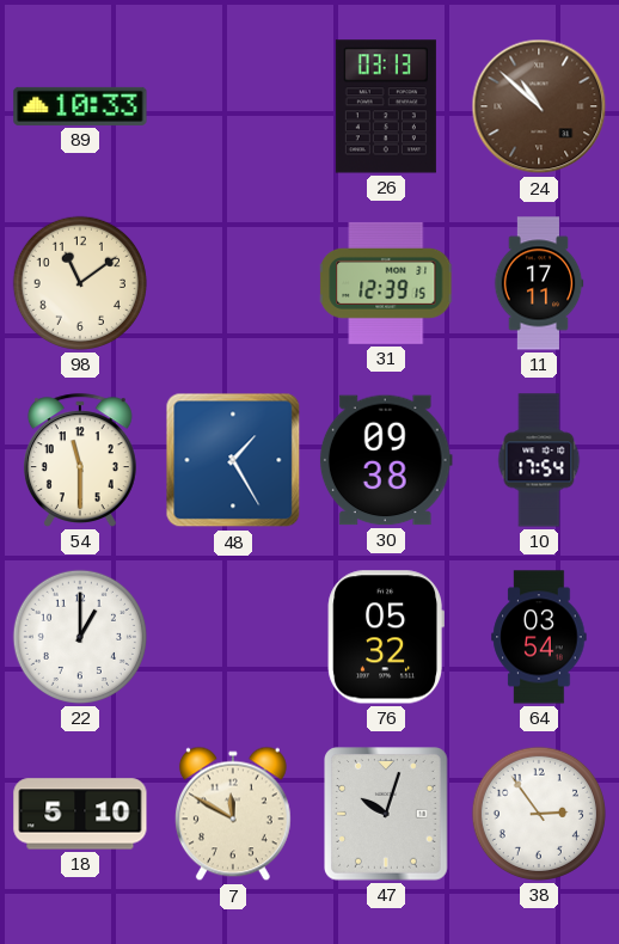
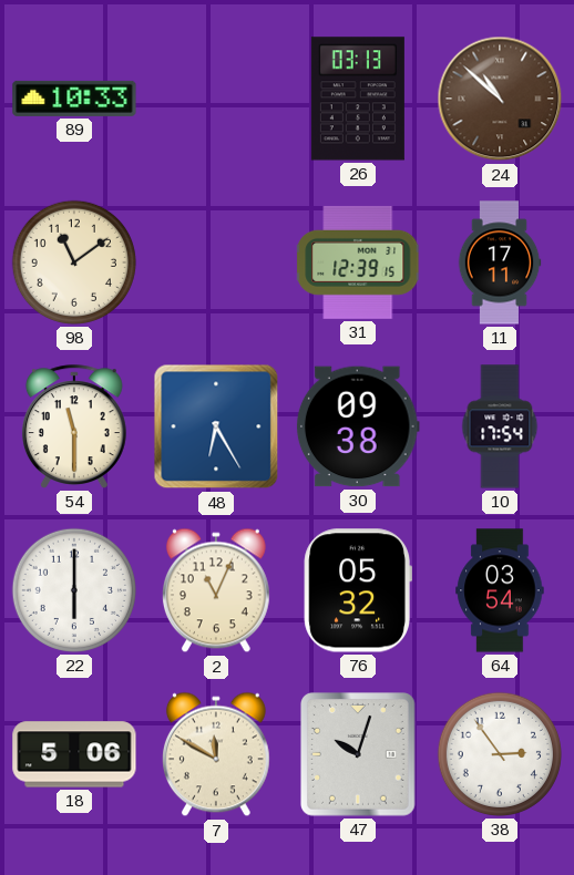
48: 1:25 -> 6:25
22: 1:00 -> 6:00
2: none -> 11:04
18: 5:10 -> 5:06
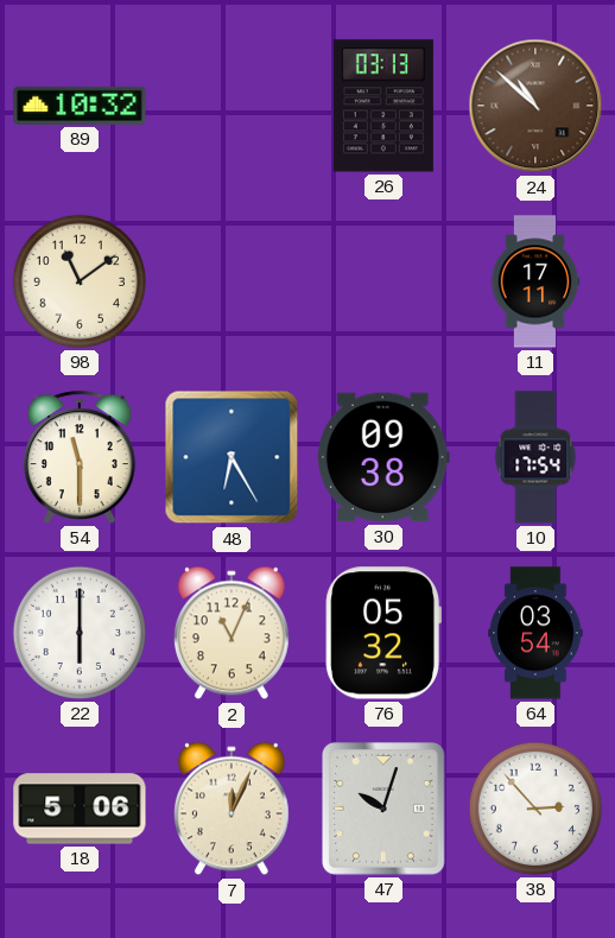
89: 10:33 -> 10:32
31: 12:39 -> none
7: 11:50 -> 12:04
38: 2:54 -> 2:53
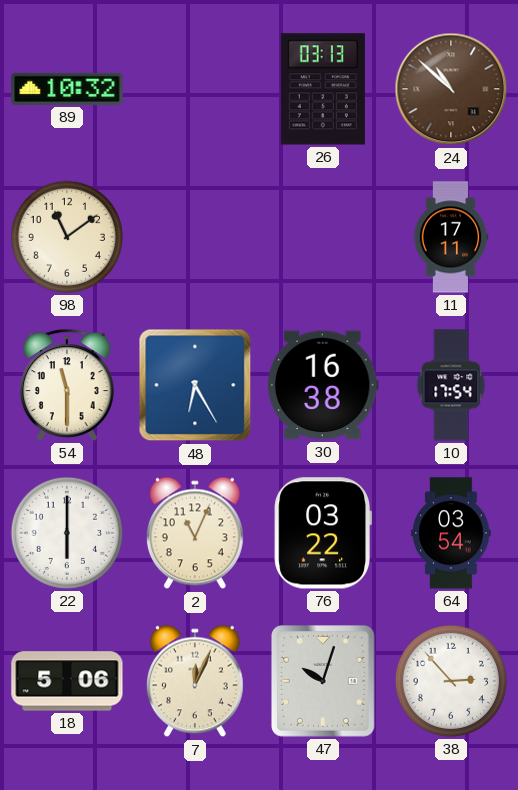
30: 09:38 -> 16:38
76: 05:32 -> 03:22
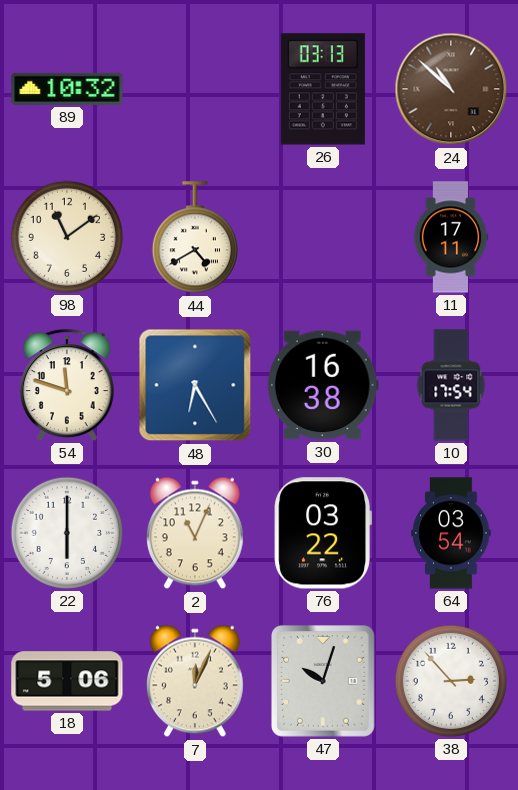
44: none -> 4:40
54: 11:30 -> 11:48
